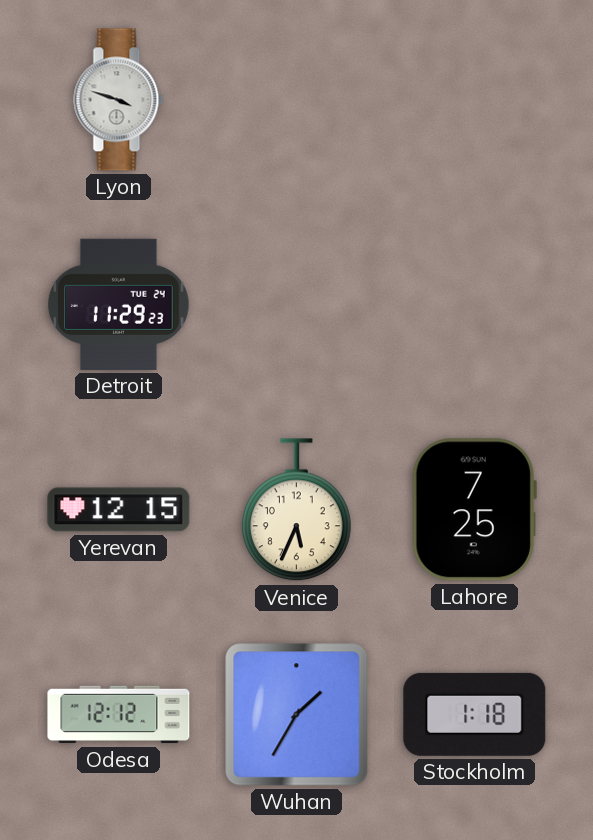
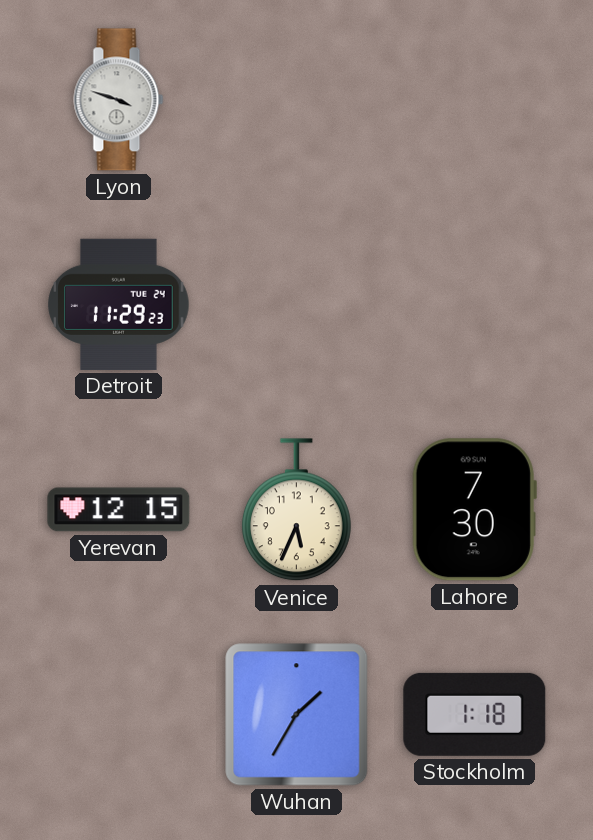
Lahore: 7:25 -> 7:30
Odesa: 12:12 -> none
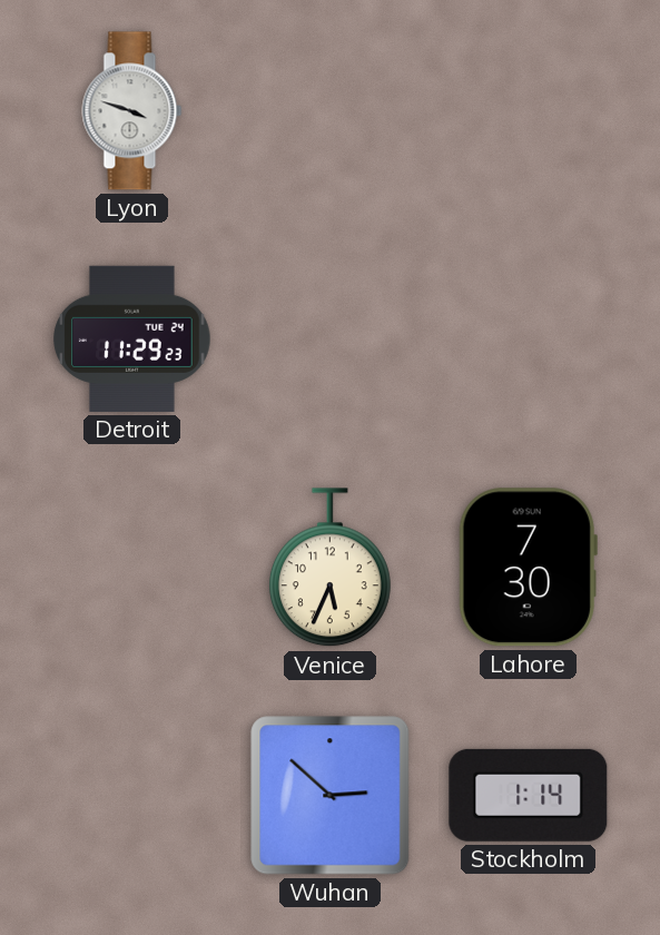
Yerevan: 12:15 -> none
Wuhan: 1:35 -> 2:52
Stockholm: 1:18 -> 1:14
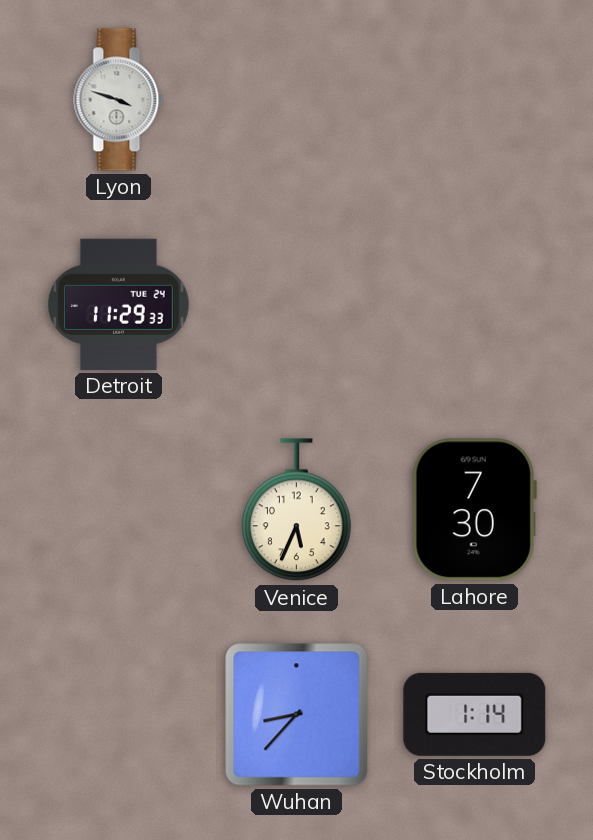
Detroit: 11:29:23 -> 11:29:33
Wuhan: 2:52 -> 8:37
